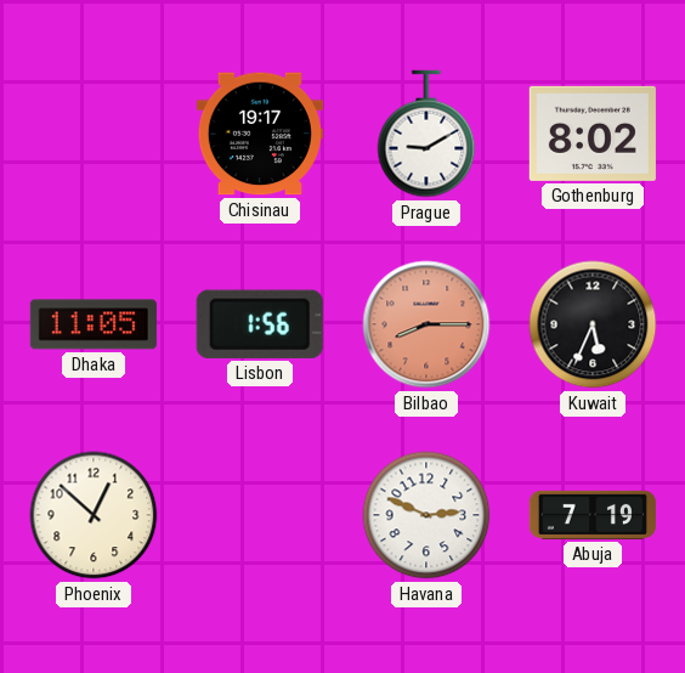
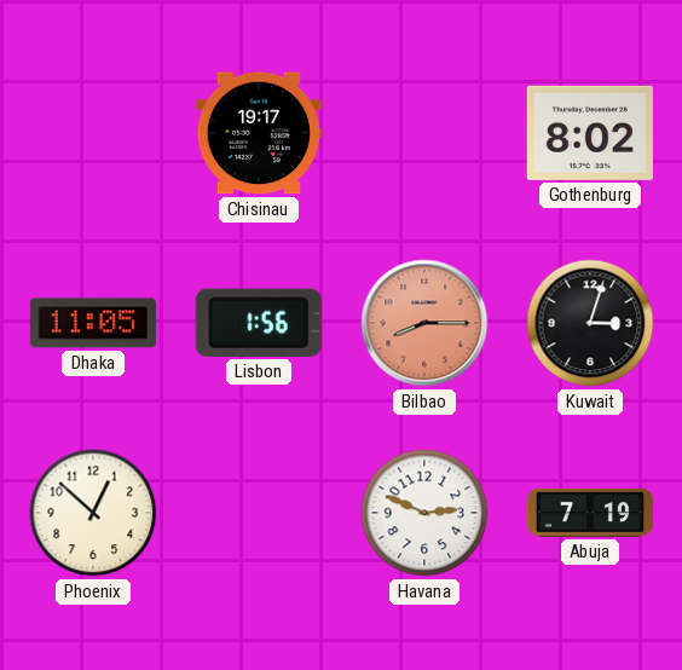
Prague: 9:10 -> none
Kuwait: 5:34 -> 3:03
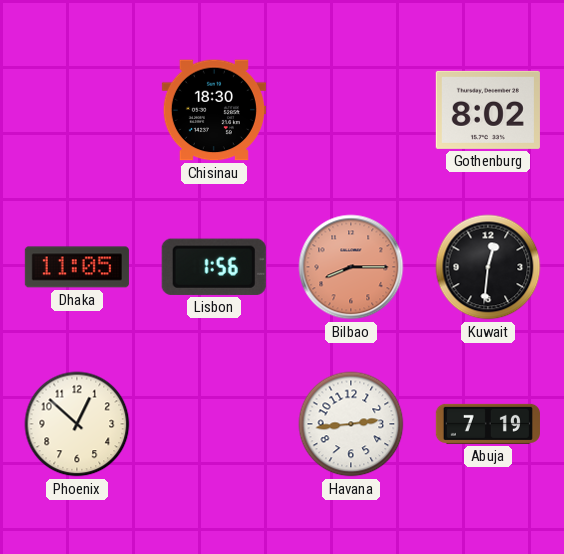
Chisinau: 19:17 -> 18:30
Kuwait: 3:03 -> 12:31
Havana: 2:49 -> 2:44
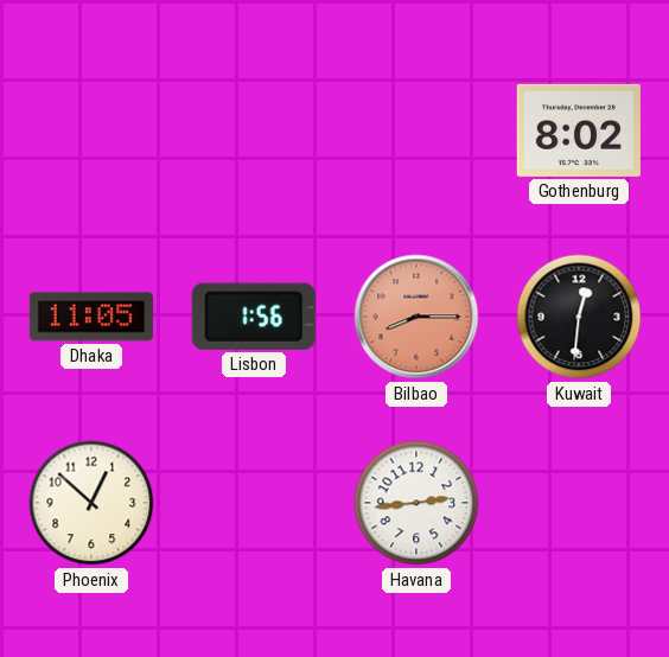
Chisinau: 18:30 -> none
Abuja: 7:19 -> none
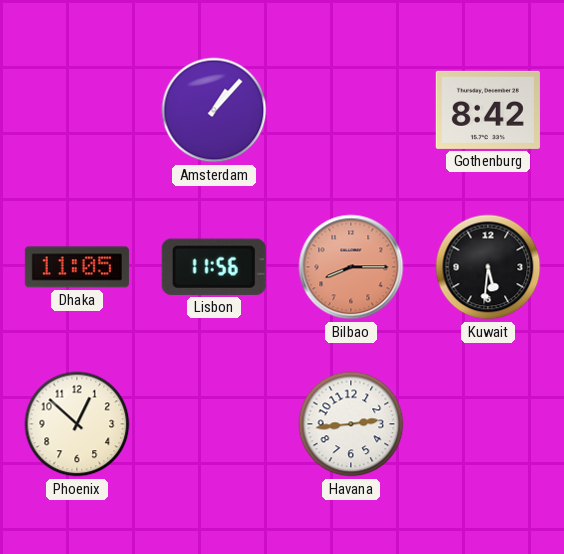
Amsterdam: none -> 1:07
Gothenburg: 8:02 -> 8:42
Lisbon: 1:56 -> 11:56
Kuwait: 12:31 -> 5:31
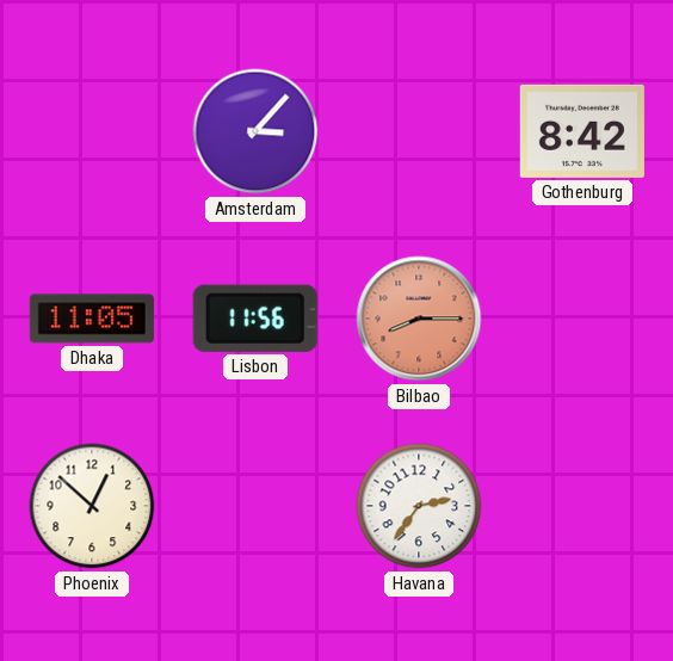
Amsterdam: 1:07 -> 3:07
Kuwait: 5:31 -> none
Havana: 2:44 -> 2:36
